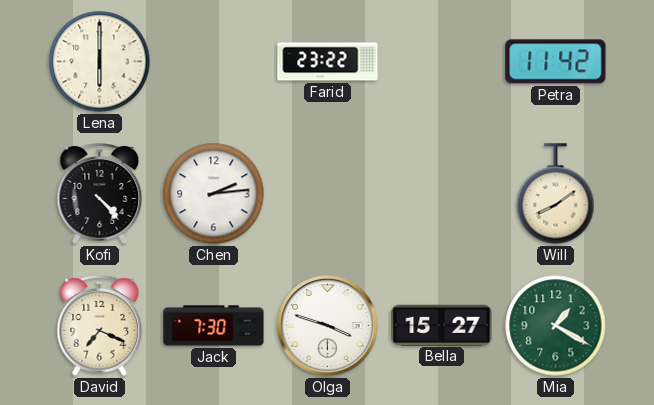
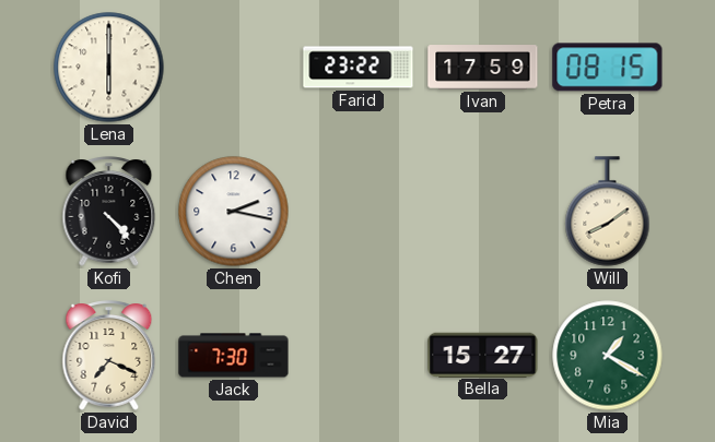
Ivan: none -> 17:59
Petra: 11:42 -> 08:15
Chen: 2:14 -> 2:17
Olga: 3:48 -> none
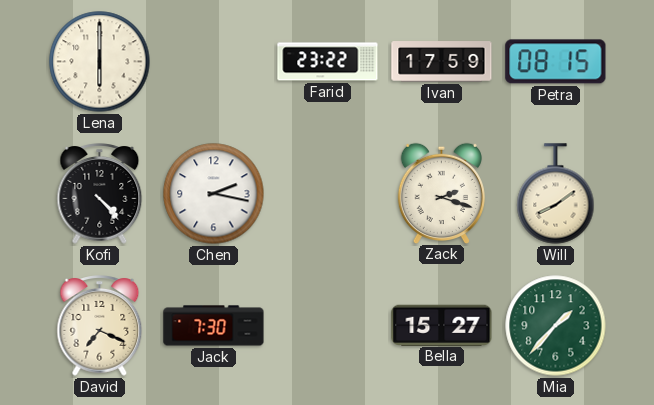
Zack: none -> 2:18
Mia: 1:20 -> 1:37
